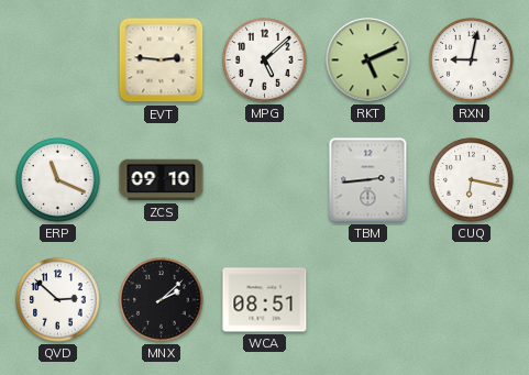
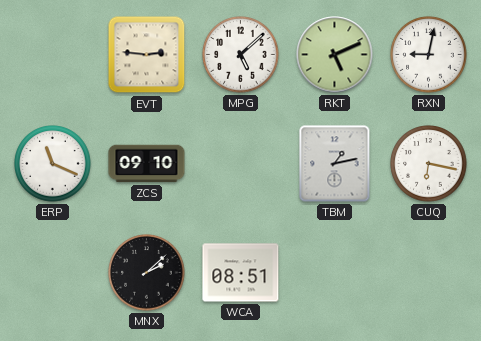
TBM: 2:44 -> 1:13
QVD: 2:52 -> none
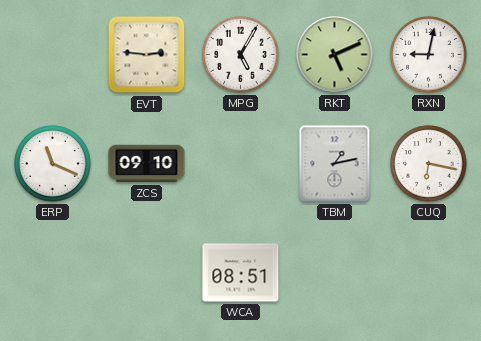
MPG: 5:08 -> 5:05
MNX: 2:08 -> none
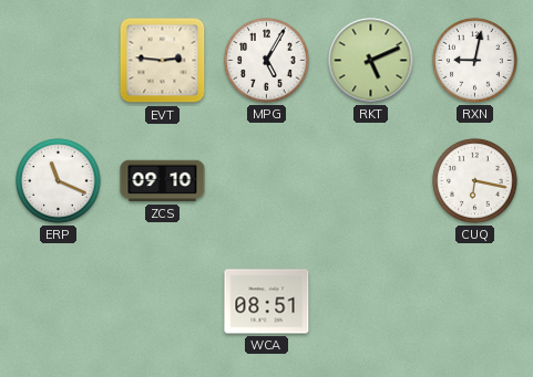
TBM: 1:13 -> none
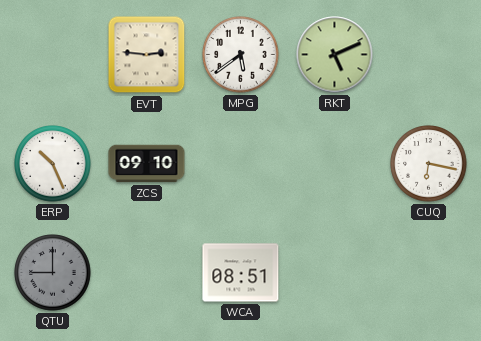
MPG: 5:05 -> 5:39
RXN: 9:02 -> none
ERP: 11:19 -> 10:26
QTU: none -> 9:00
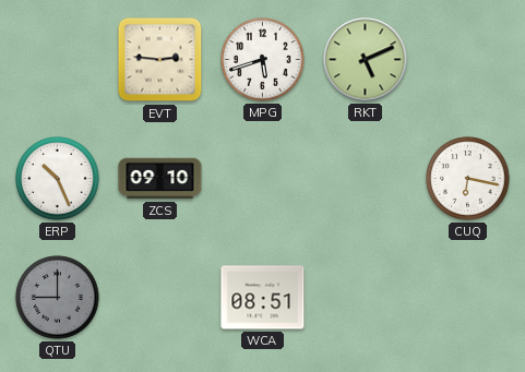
MPG: 5:39 -> 5:42
